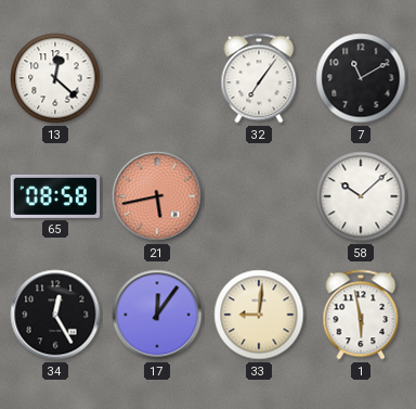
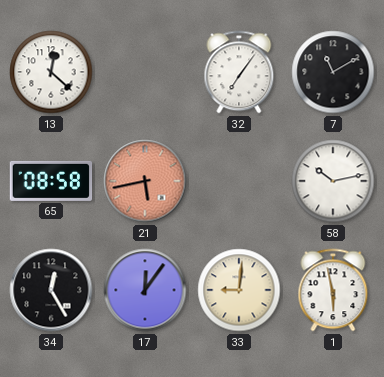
58: 10:08 -> 10:13
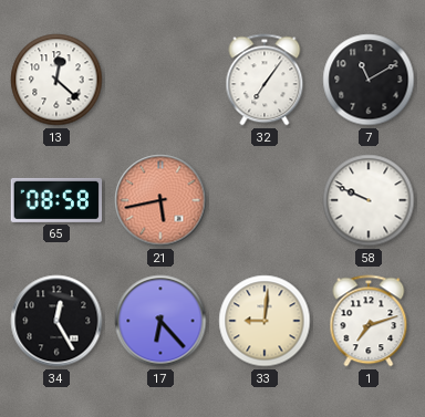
58: 10:13 -> 9:49
17: 12:06 -> 6:23
1: 5:58 -> 7:12
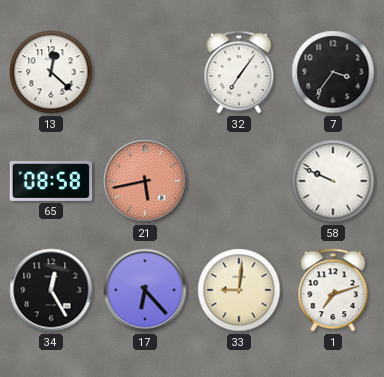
7: 11:10 -> 3:36
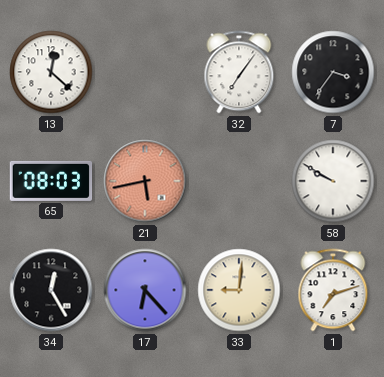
65: 08:58 -> 08:03
58: 9:49 -> 9:50
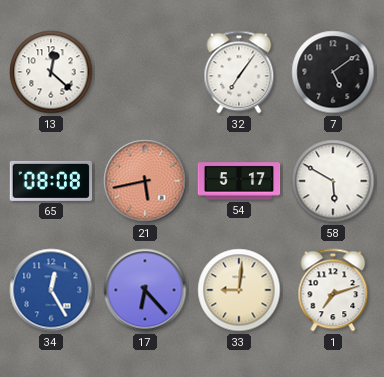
7: 3:36 -> 5:09
65: 08:03 -> 08:08
54: none -> 5:17
58: 9:50 -> 5:50
34 dial: black -> blue
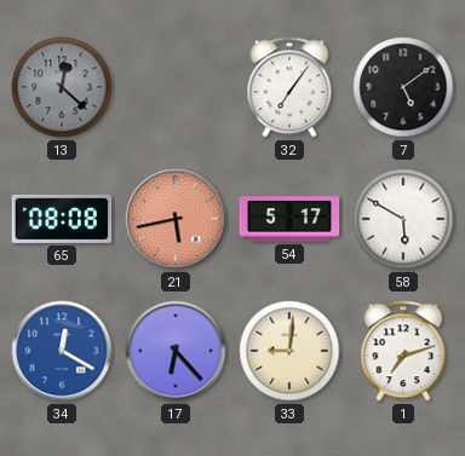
13 dial: white -> grey
34: 12:25 -> 12:20
